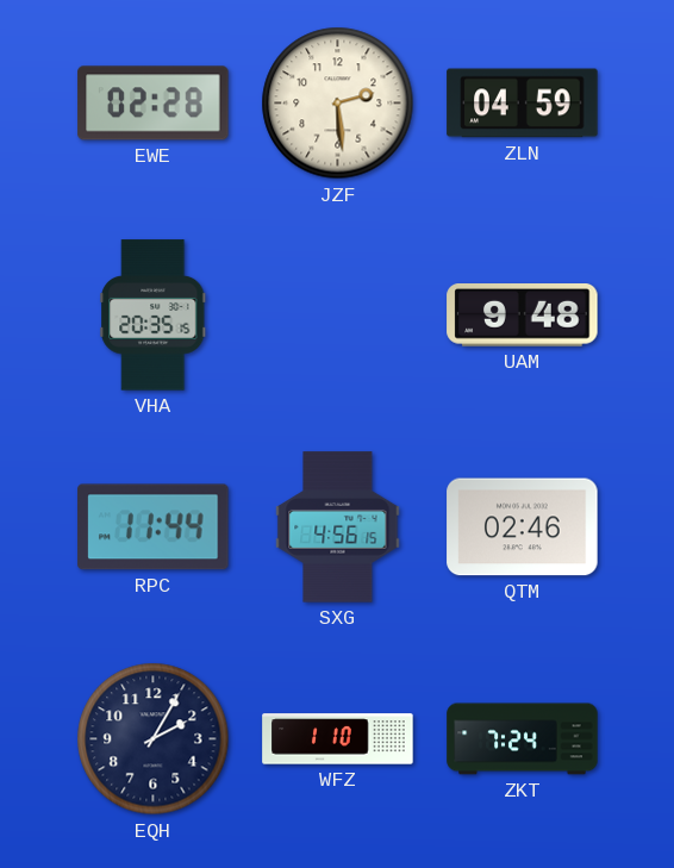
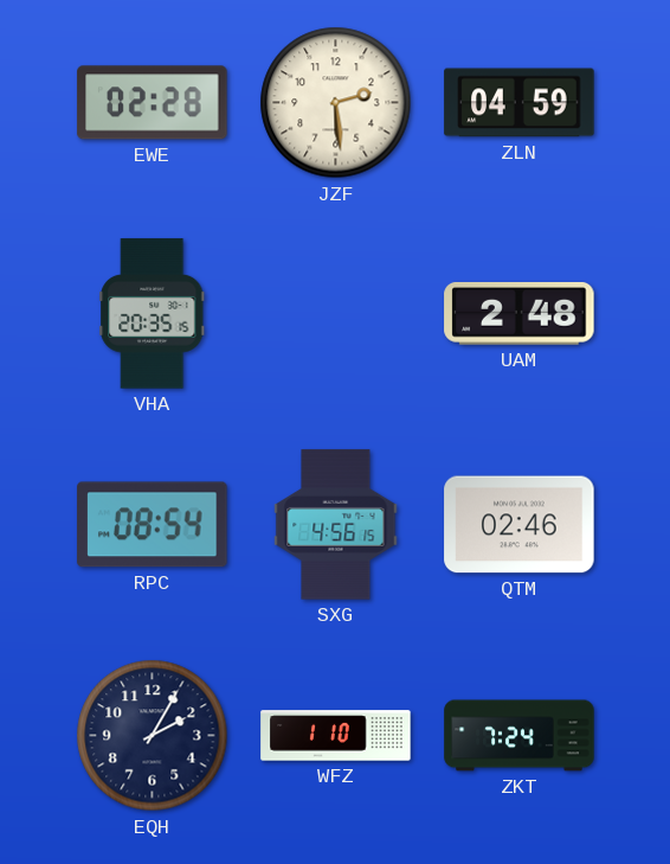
UAM: 9:48 -> 2:48
RPC: 11:44 -> 08:54
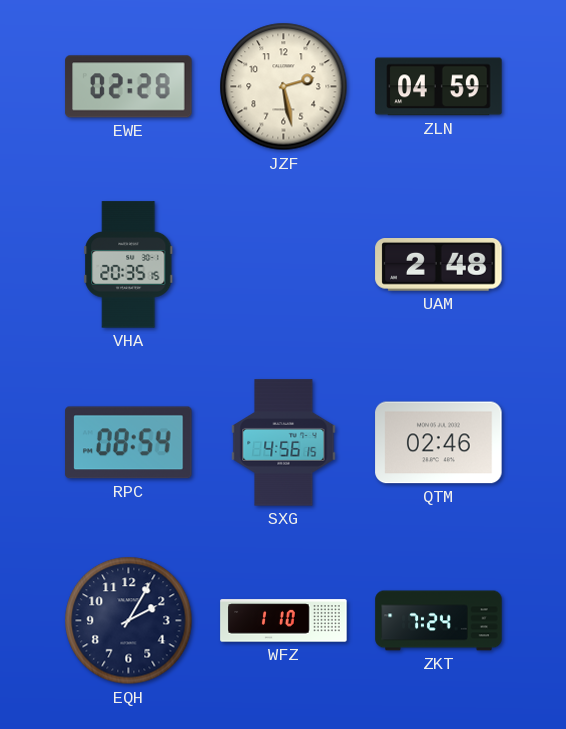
JZF: 2:29 -> 2:28
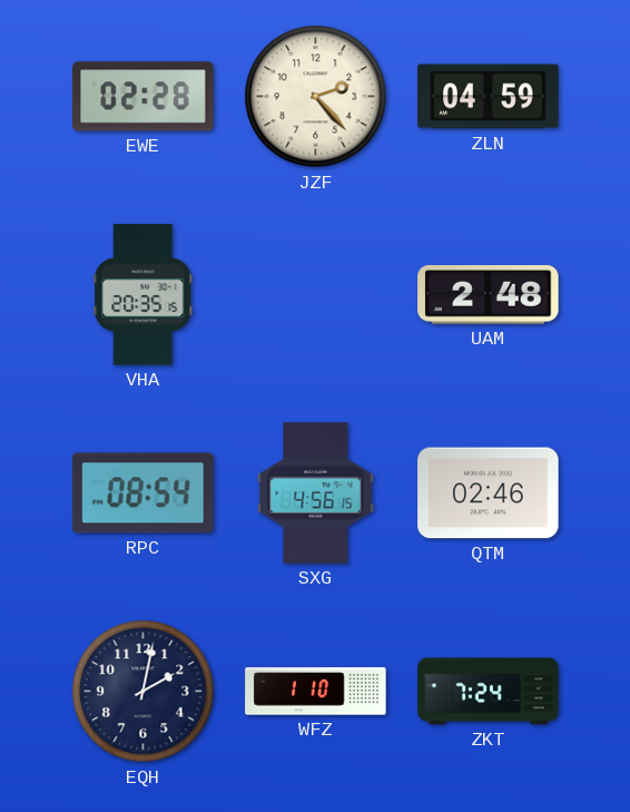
JZF: 2:28 -> 2:23
EQH: 2:05 -> 2:02
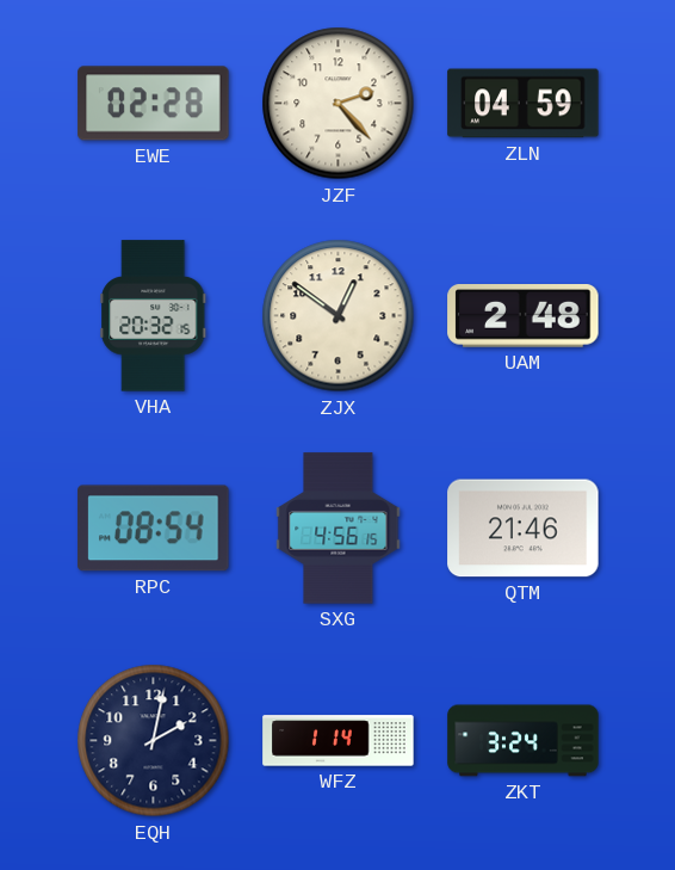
VHA: 20:35 -> 20:32
ZJX: none -> 12:51
QTM: 02:46 -> 21:46
WFZ: 1:10 -> 1:14
ZKT: 7:24 -> 3:24
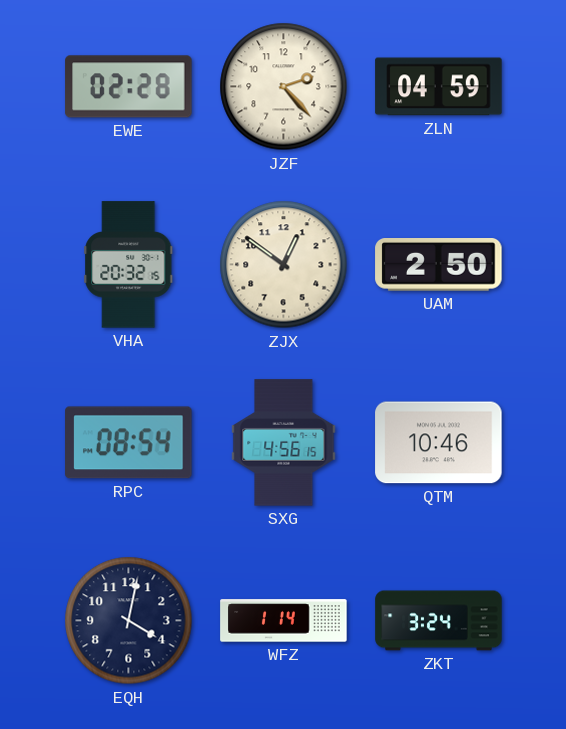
UAM: 2:48 -> 2:50
QTM: 21:46 -> 10:46
EQH: 2:02 -> 4:02
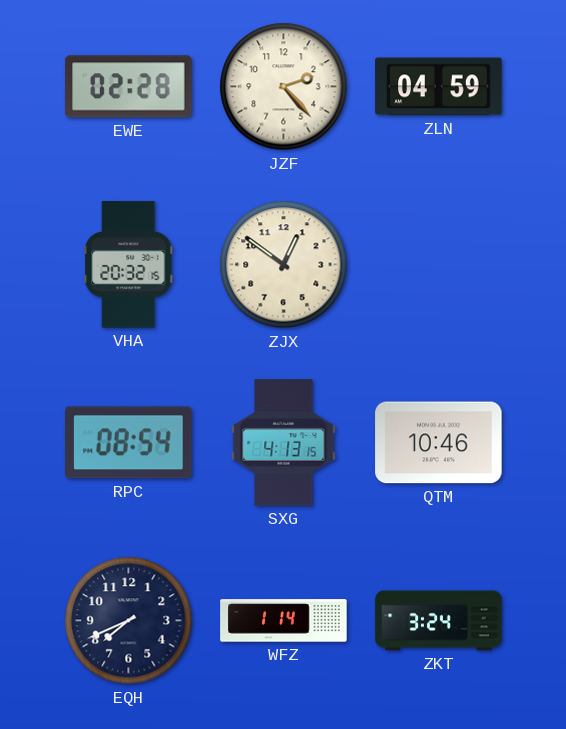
UAM: 2:50 -> none
SXG: 4:56 -> 4:13
EQH: 4:02 -> 7:41
